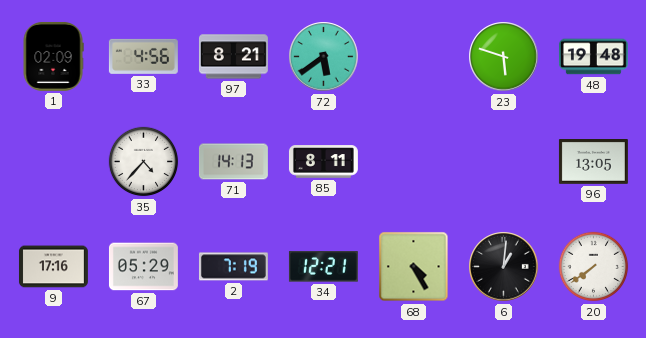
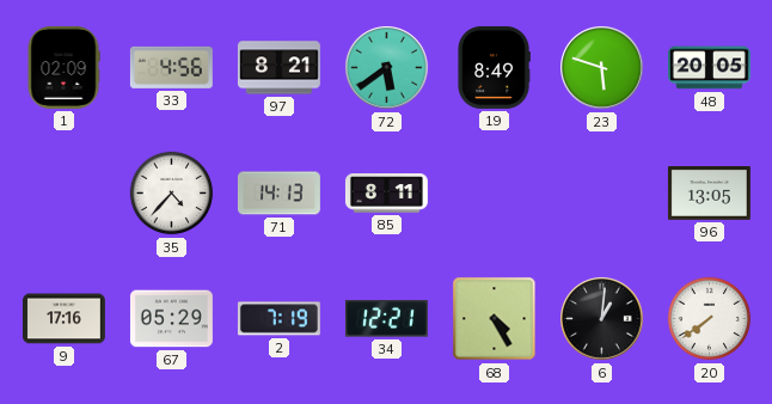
19: none -> 8:49
48: 19:48 -> 20:05
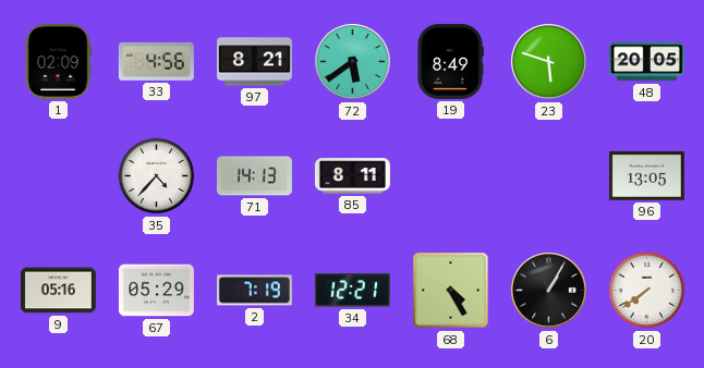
9: 17:16 -> 05:16
6: 1:01 -> 1:05
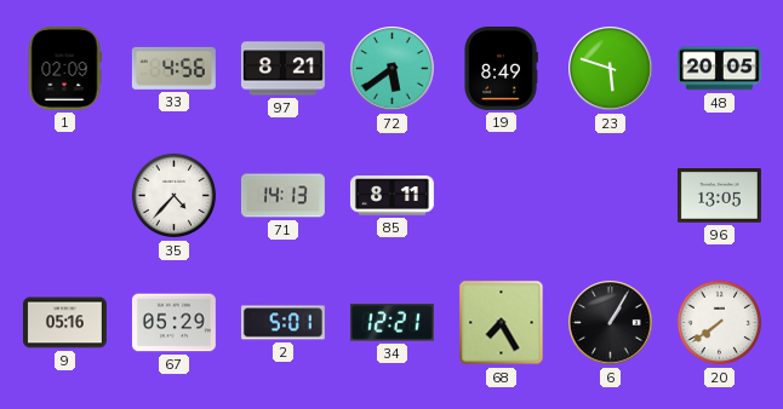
2: 7:19 -> 5:01
68: 4:25 -> 7:25
